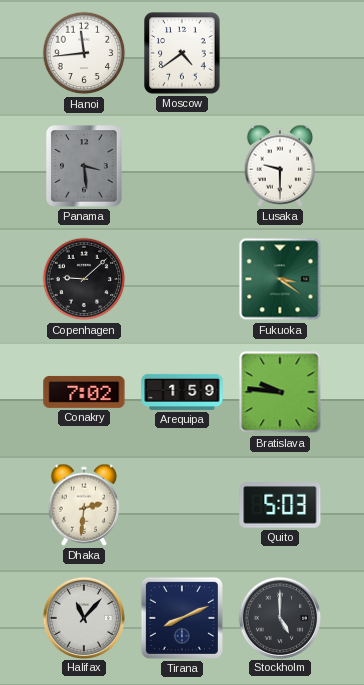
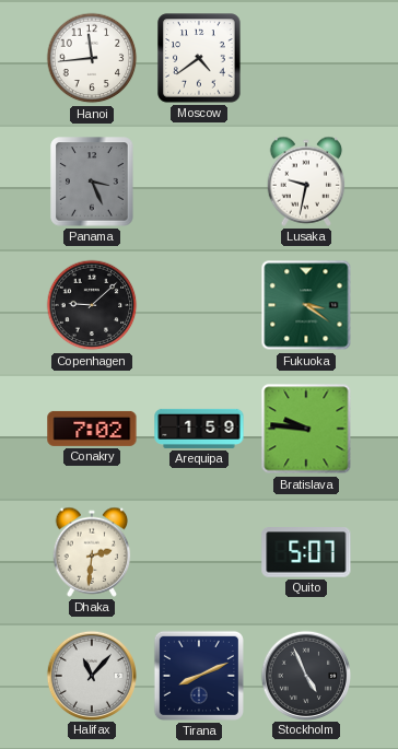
Panama: 3:29 -> 3:26
Lusaka: 9:30 -> 9:32
Quito: 5:03 -> 5:07
Stockholm: 5:00 -> 4:56
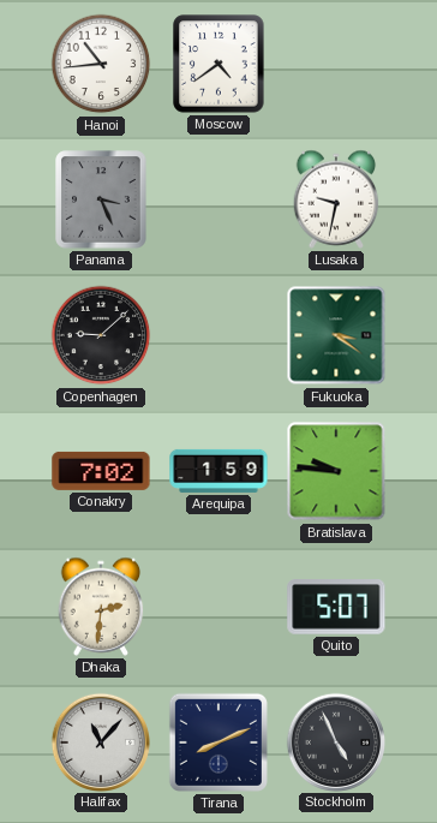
Hanoi: 11:44 -> 10:44
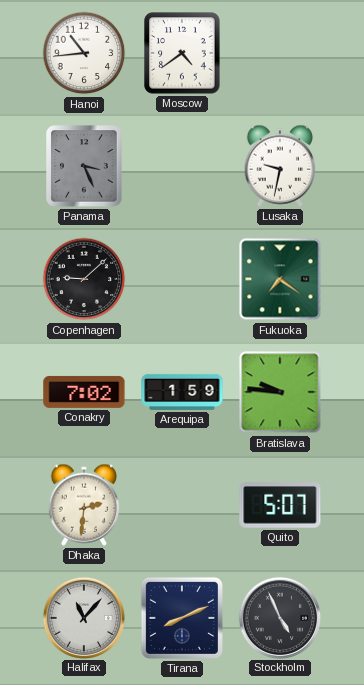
Fukuoka: 3:21 -> 7:21
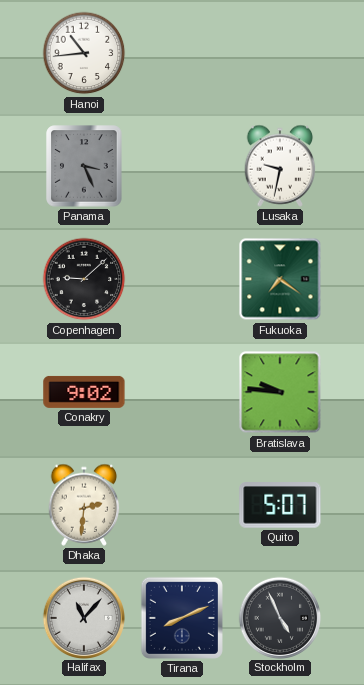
Moscow: 4:39 -> none
Conakry: 7:02 -> 9:02
Arequipa: 1:59 -> none
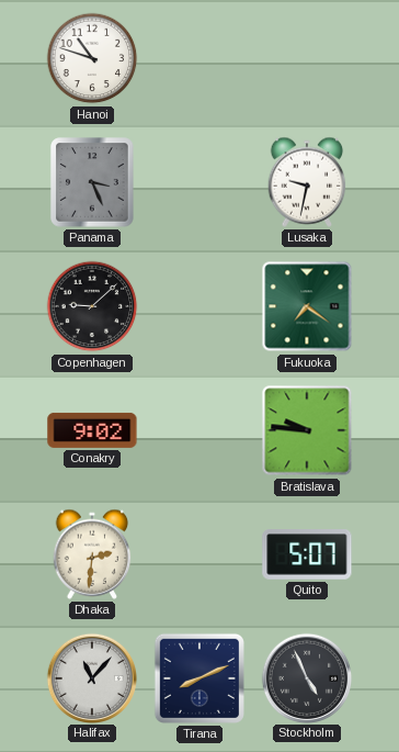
Hanoi: 10:44 -> 10:48
